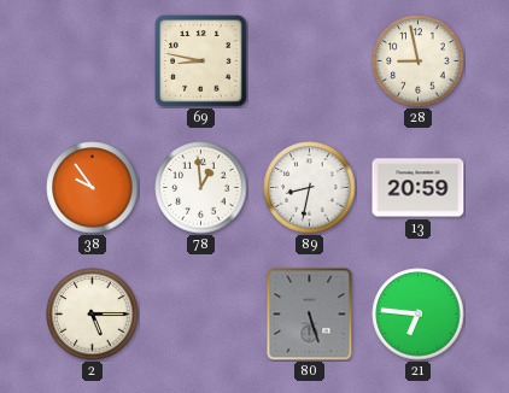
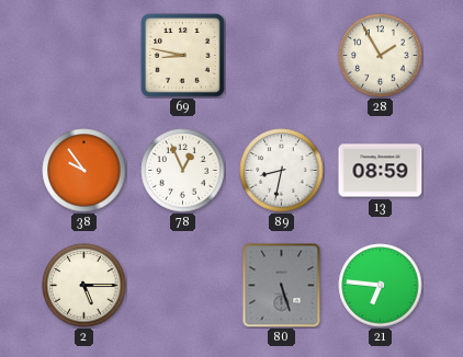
28: 8:58 -> 1:55
78: 12:59 -> 12:56
13: 20:59 -> 08:59
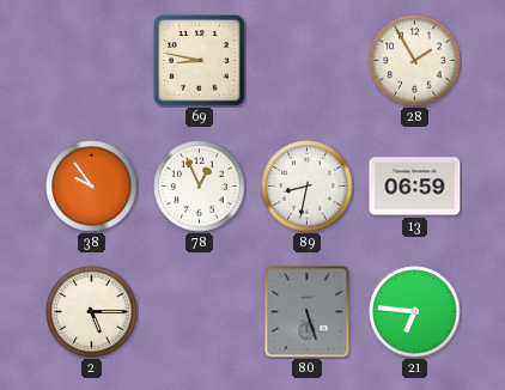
13: 08:59 -> 06:59
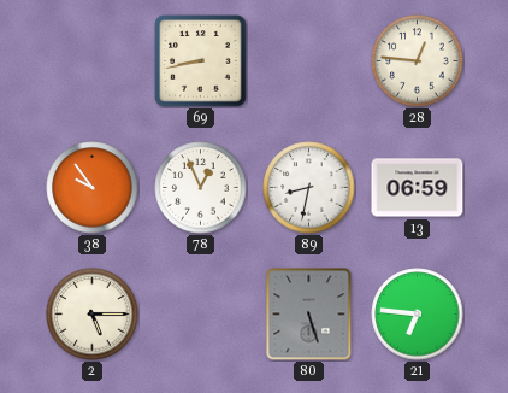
69: 8:47 -> 8:43
28: 1:55 -> 12:46
